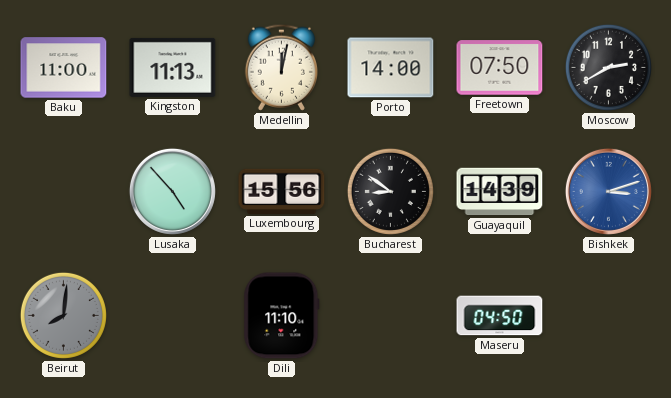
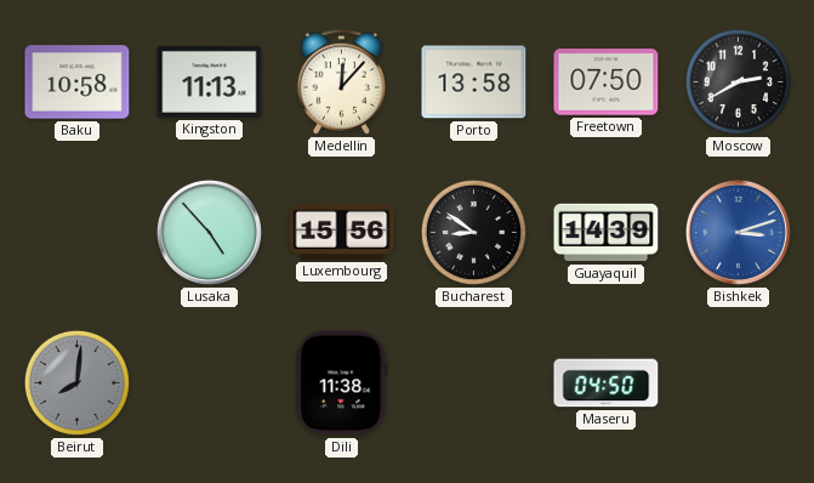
Baku: 11:00 -> 10:58
Medellin: 12:02 -> 12:07
Porto: 14:00 -> 13:58
Dili: 11:10 -> 11:38
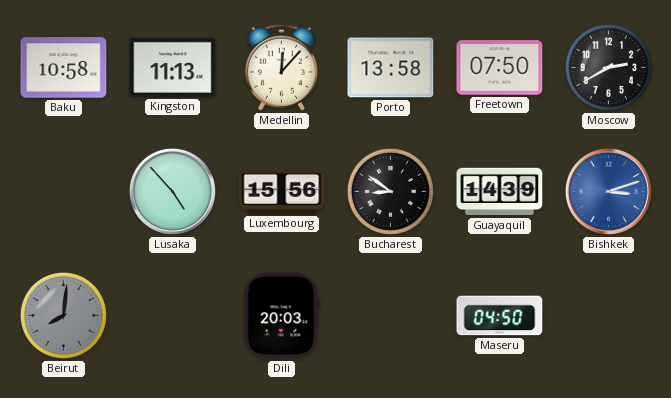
Dili: 11:38 -> 20:03
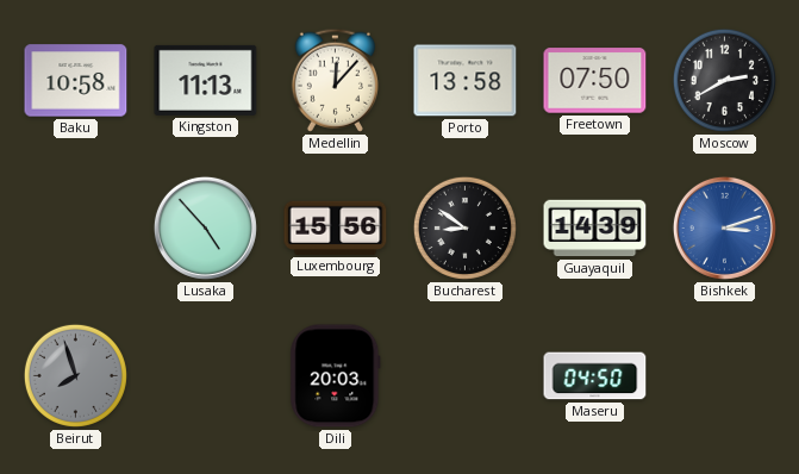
Beirut: 8:01 -> 7:57
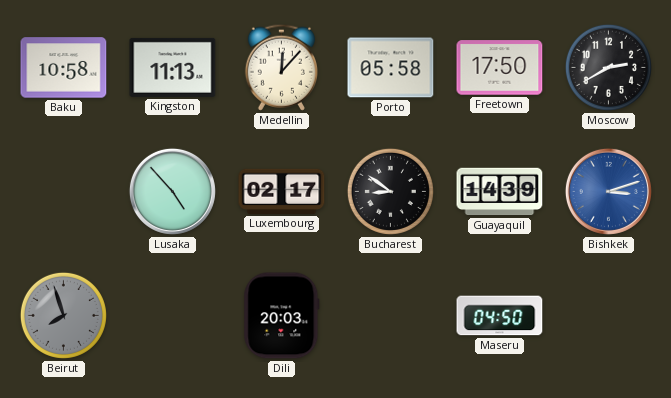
Porto: 13:58 -> 05:58
Freetown: 07:50 -> 17:50
Luxembourg: 15:56 -> 02:17
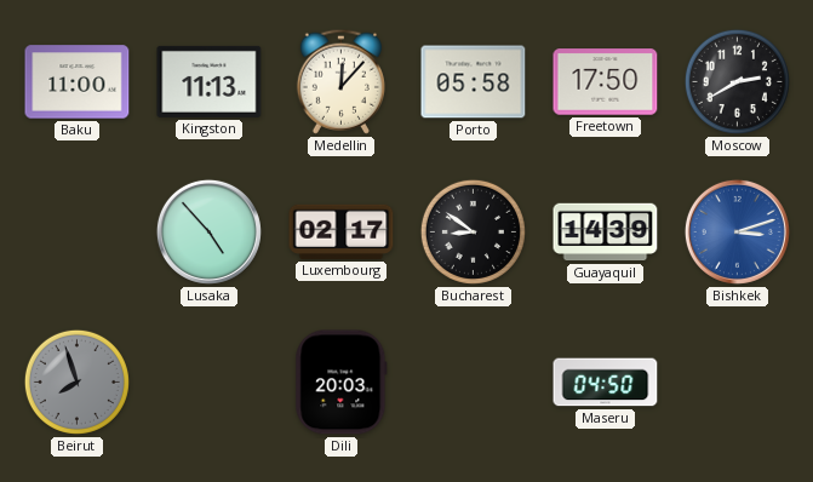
Baku: 10:58 -> 11:00
